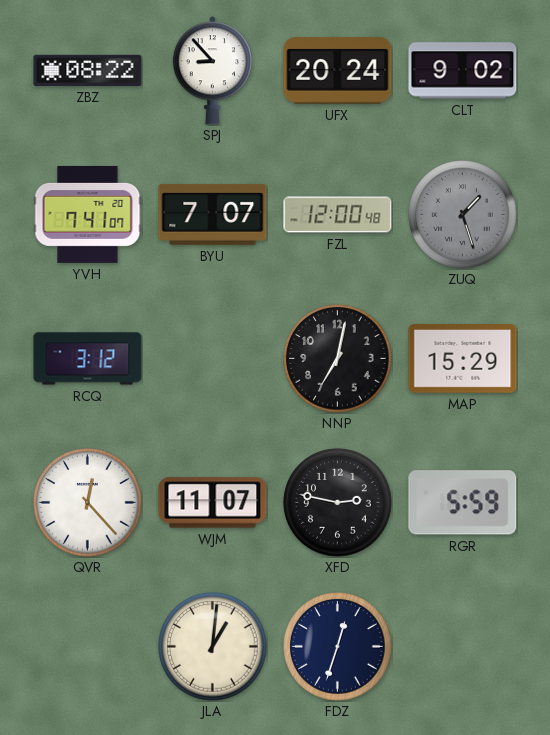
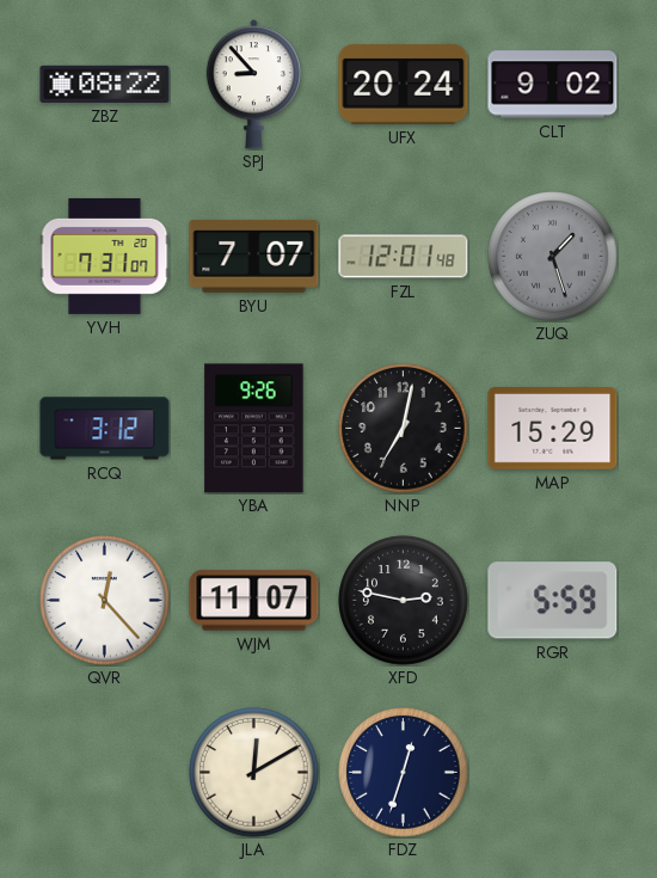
YVH: 7:41 -> 7:31
FZL: 12:00 -> 12:01
YBA: none -> 9:26
JLA: 1:01 -> 12:10
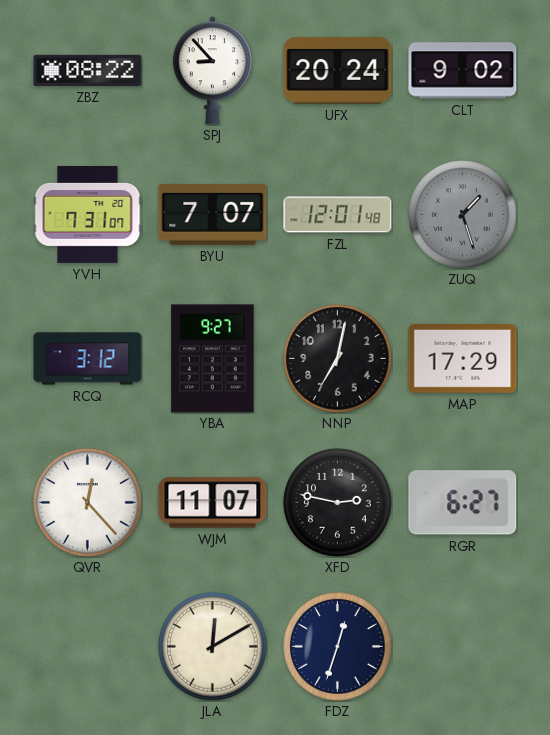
YBA: 9:26 -> 9:27
MAP: 15:29 -> 17:29
RGR: 5:59 -> 6:27
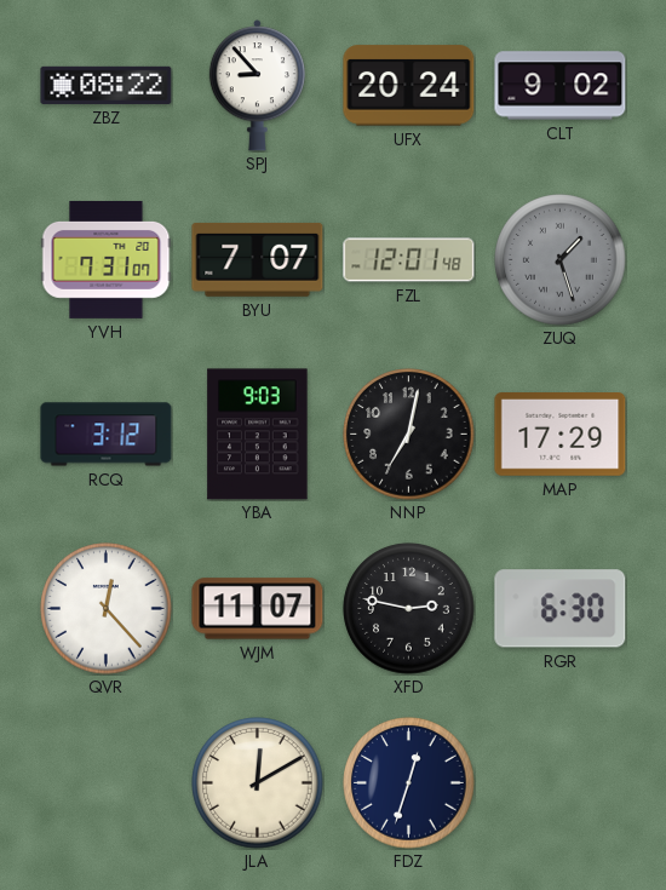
YBA: 9:27 -> 9:03
RGR: 6:27 -> 6:30
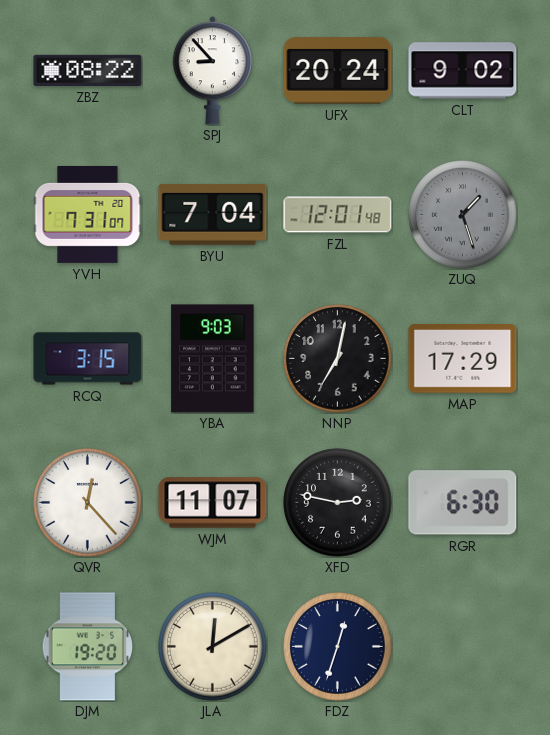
BYU: 7:07 -> 7:04
RCQ: 3:12 -> 3:15
DJM: none -> 19:20
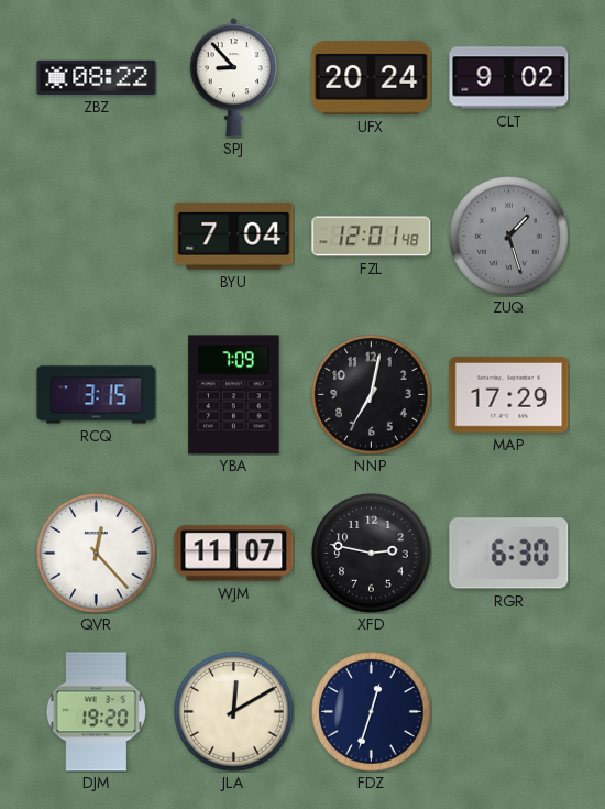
YVH: 7:31 -> none
YBA: 9:03 -> 7:09
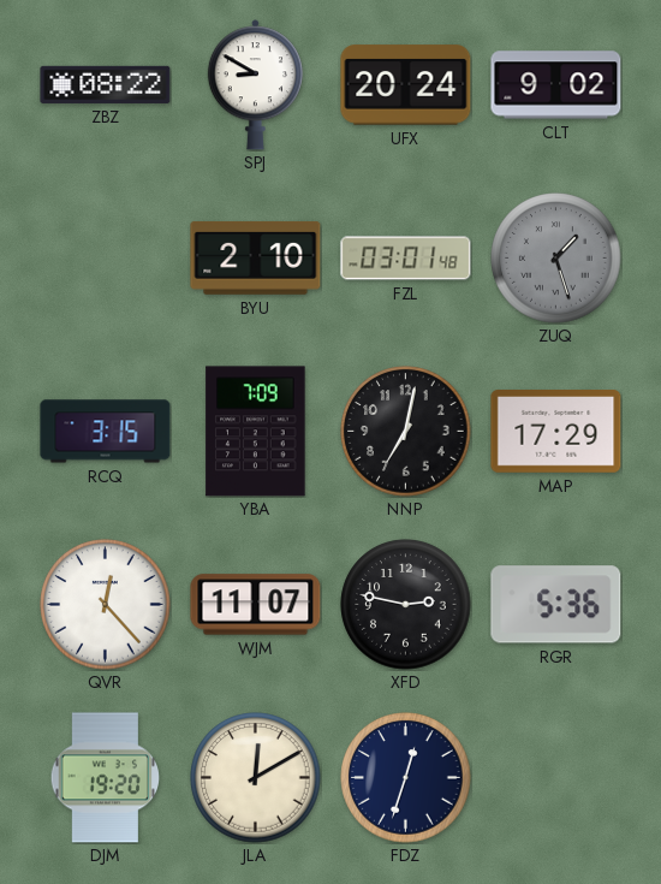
SPJ: 8:53 -> 8:50
BYU: 7:04 -> 2:10
FZL: 12:01 -> 03:01
RGR: 6:30 -> 5:36
